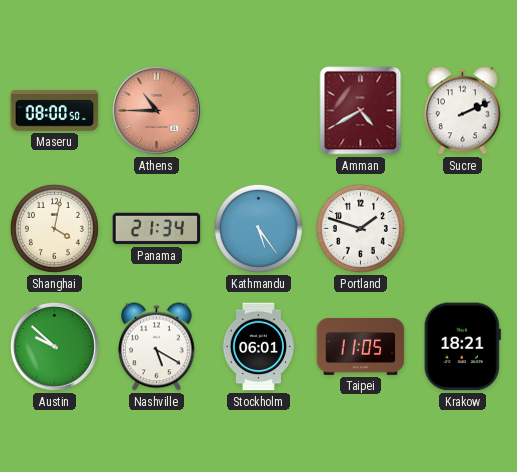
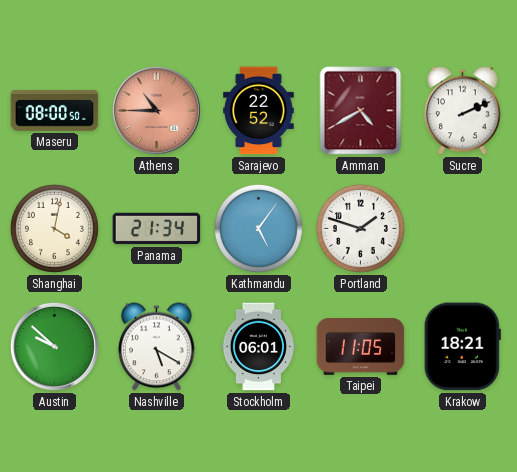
Sarajevo: none -> 22:52
Kathmandu: 5:24 -> 5:06
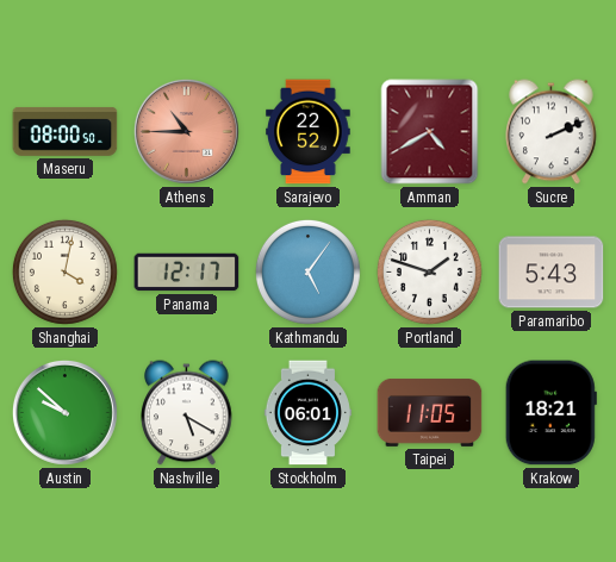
Panama: 21:34 -> 12:17
Paramaribo: none -> 5:43
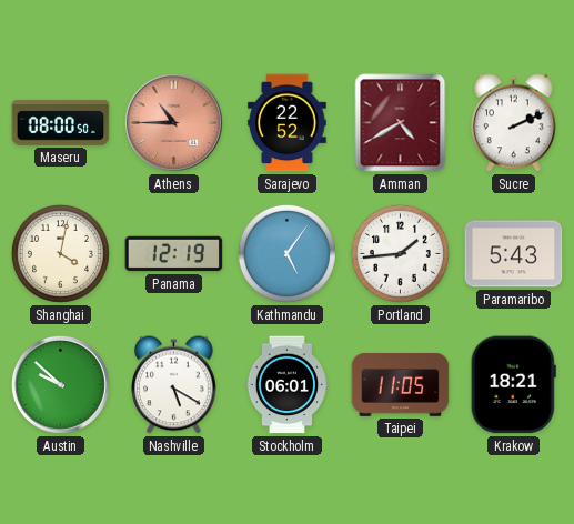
Panama: 12:17 -> 12:19
Portland: 1:48 -> 1:44
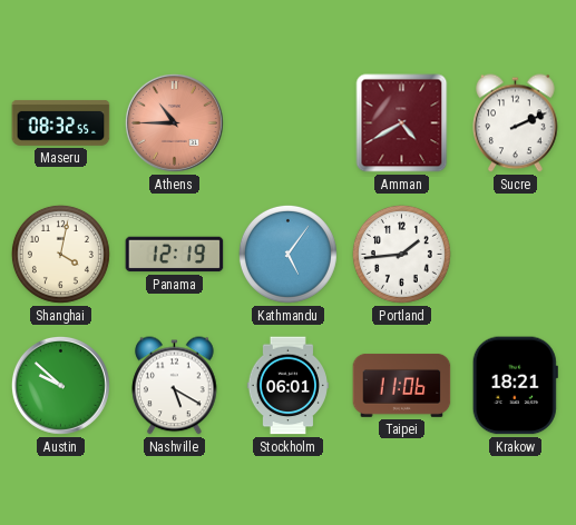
Maseru: 08:00 -> 08:32
Sarajevo: 22:52 -> none
Paramaribo: 5:43 -> none
Taipei: 11:05 -> 11:06
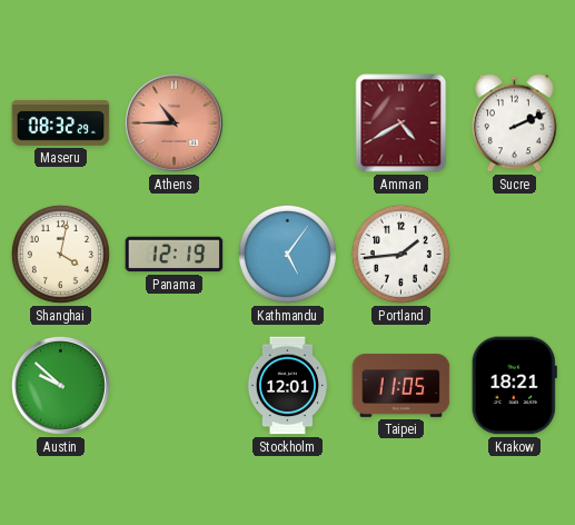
Maseru: 08:32:55 -> 08:32:29
Nashville: 5:20 -> none
Stockholm: 06:01 -> 12:01
Taipei: 11:06 -> 11:05
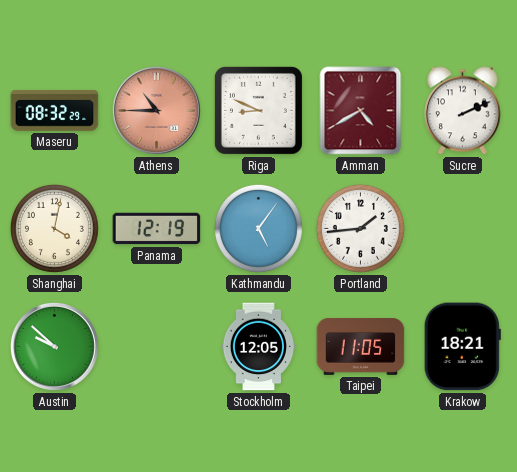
Riga: none -> 8:49
Stockholm: 12:01 -> 12:05
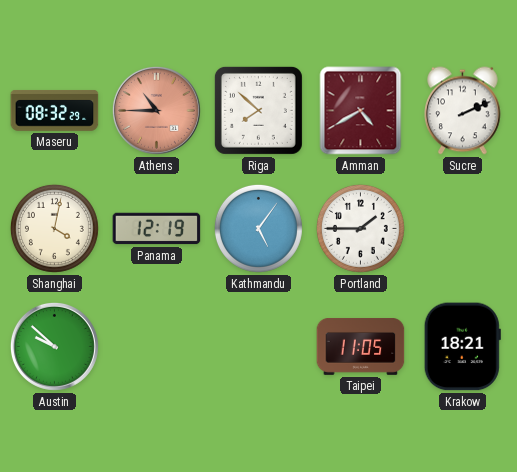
Riga: 8:49 -> 7:52
Portland: 1:44 -> 1:45
Stockholm: 12:05 -> none
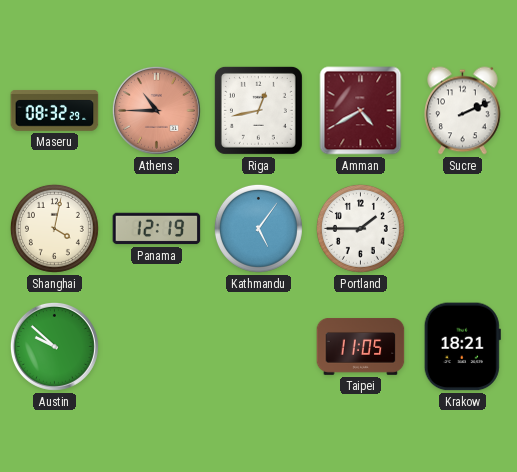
Riga: 7:52 -> 12:43
